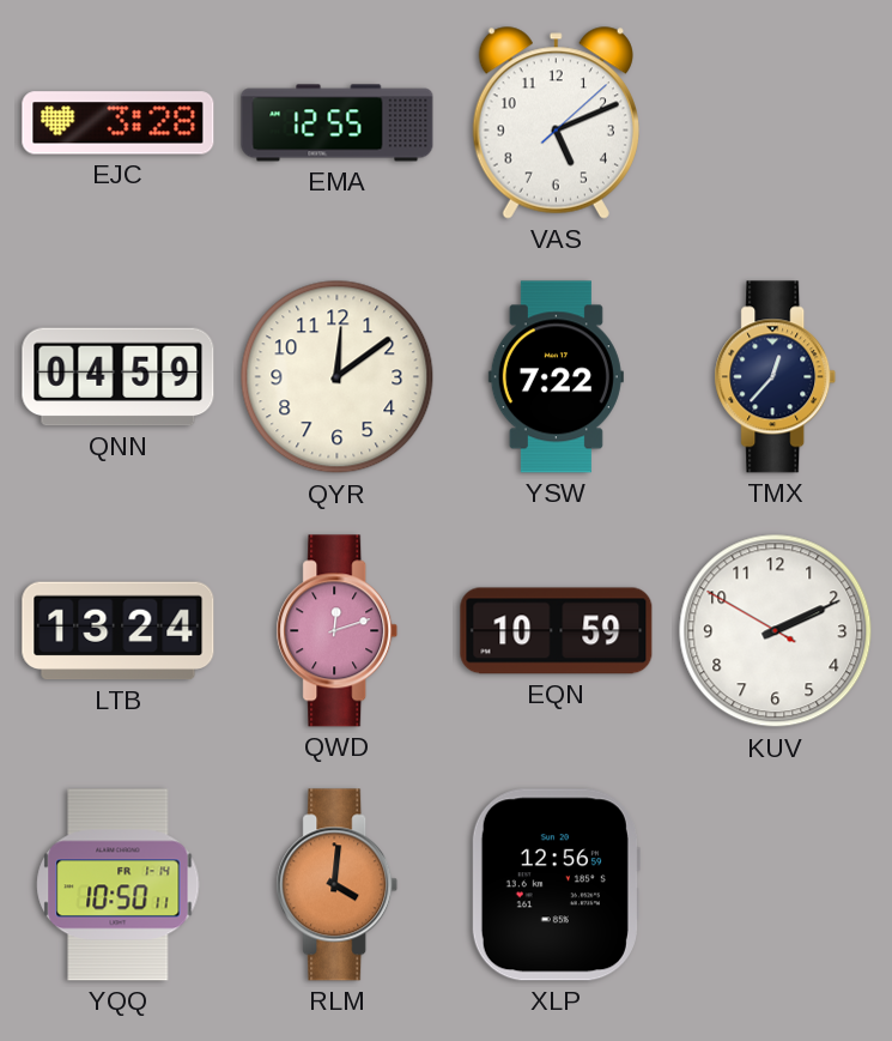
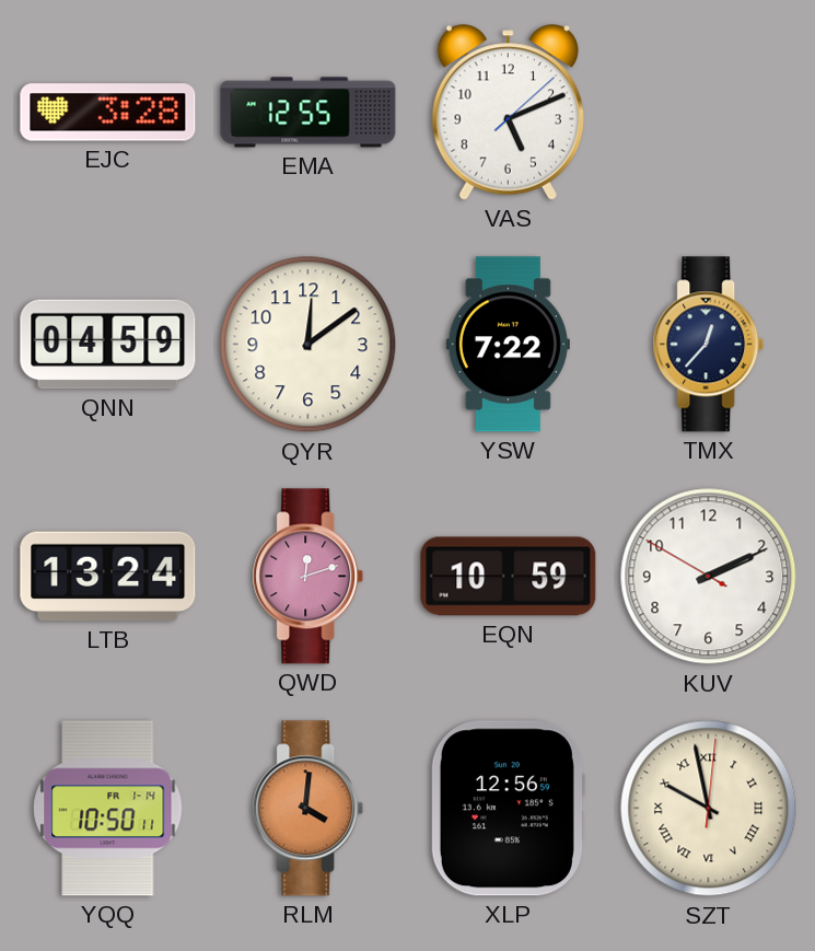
SZT: none -> 9:58
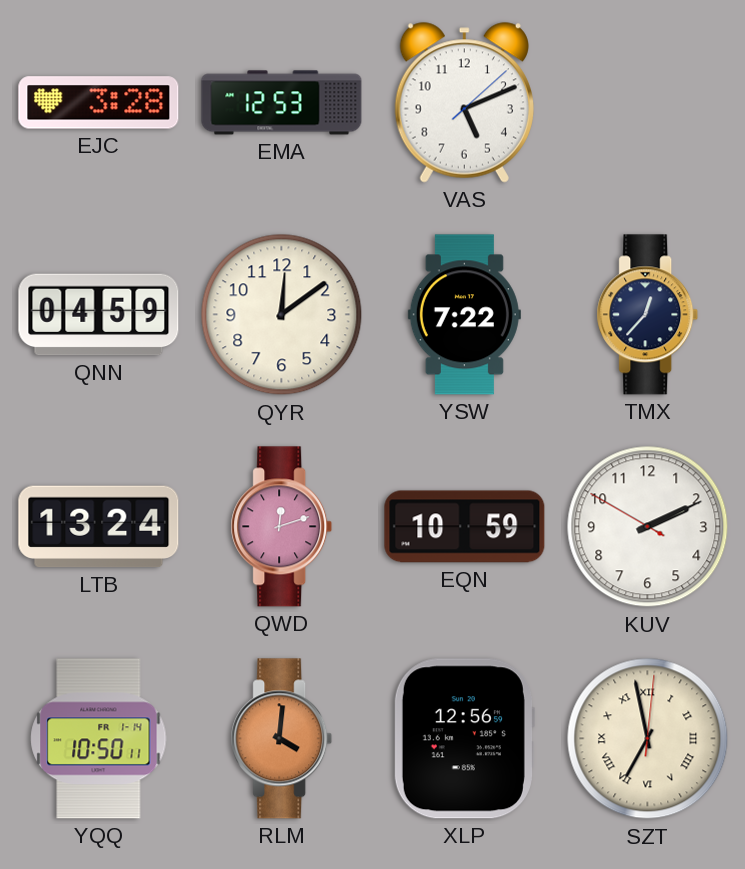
EMA: 12:55 -> 12:53
SZT: 9:58 -> 6:58
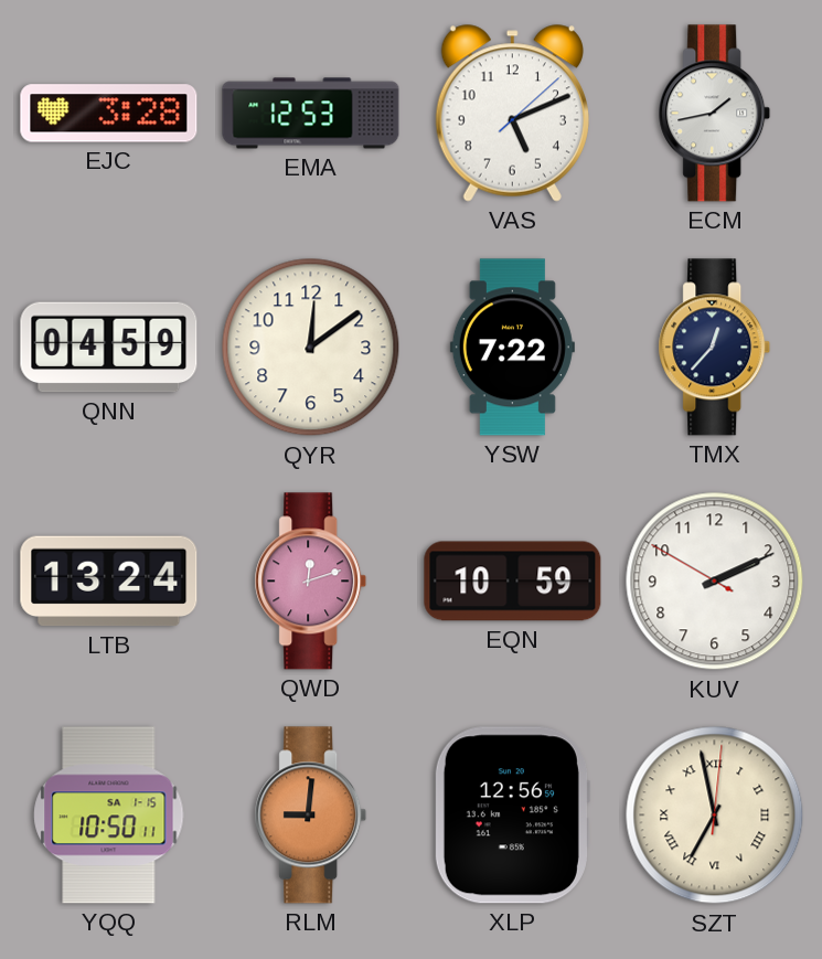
ECM: none -> 1:43
YQQ date: FR 1-14 -> SA 1-15
RLM: 4:01 -> 9:01
